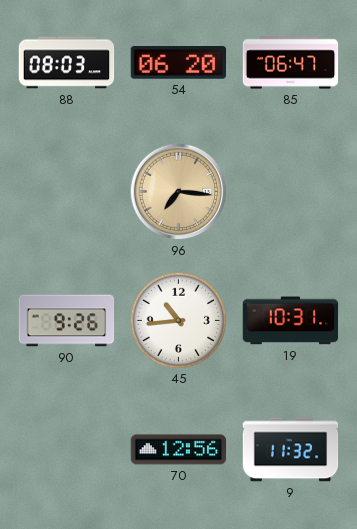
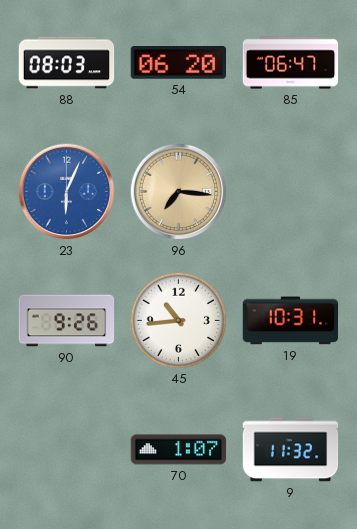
23: none -> 6:04
70: 12:56 -> 1:07
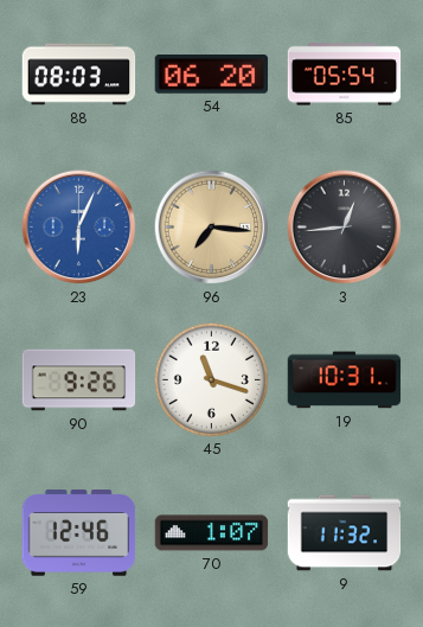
85: 06:47 -> 05:54
3: none -> 12:44
45: 10:44 -> 11:18
59: none -> 12:46
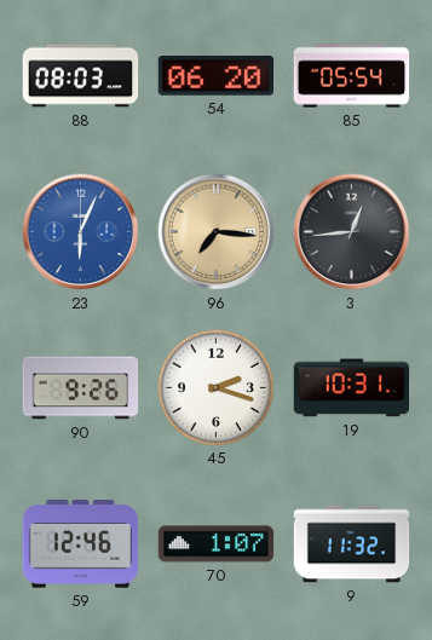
45: 11:18 -> 2:18
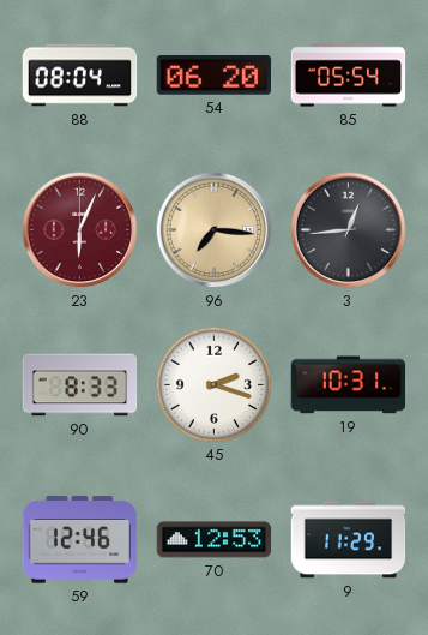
88: 08:03 -> 08:04
23 dial: blue -> burgundy
90: 9:26 -> 8:33
70: 1:07 -> 12:53
9: 11:32 -> 11:29
